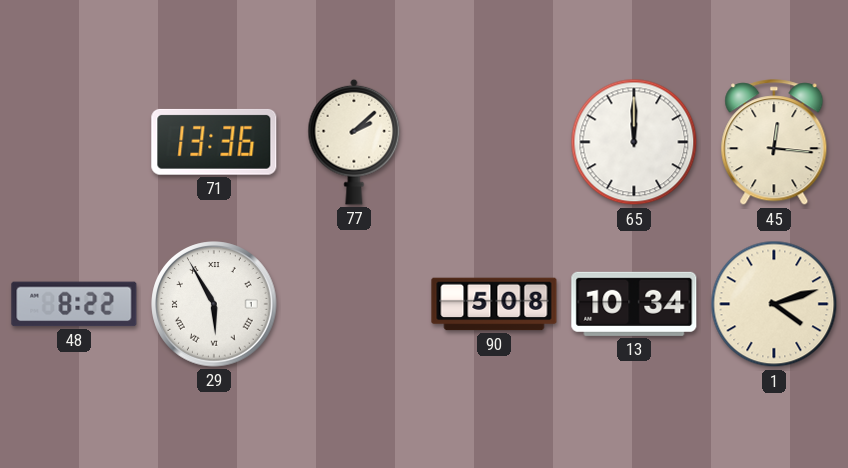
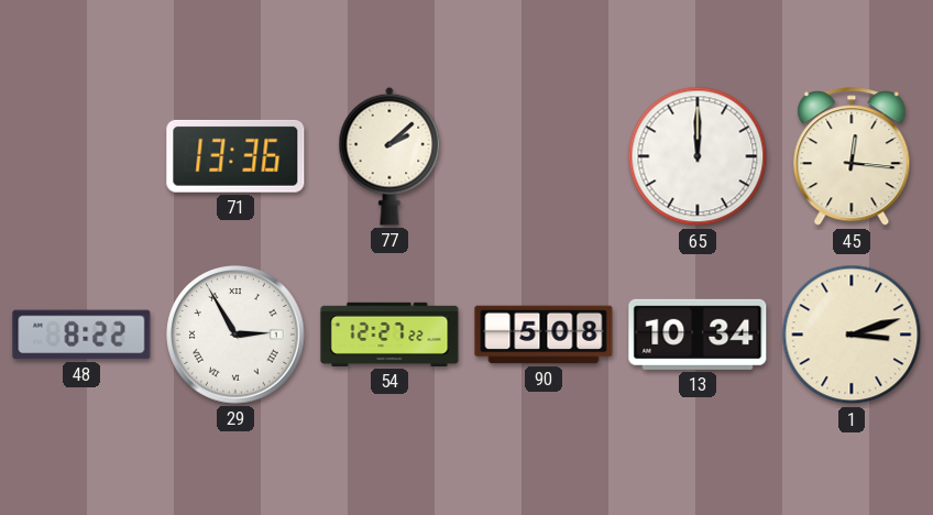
29: 5:55 -> 2:55
54: none -> 12:27
1: 4:12 -> 3:12
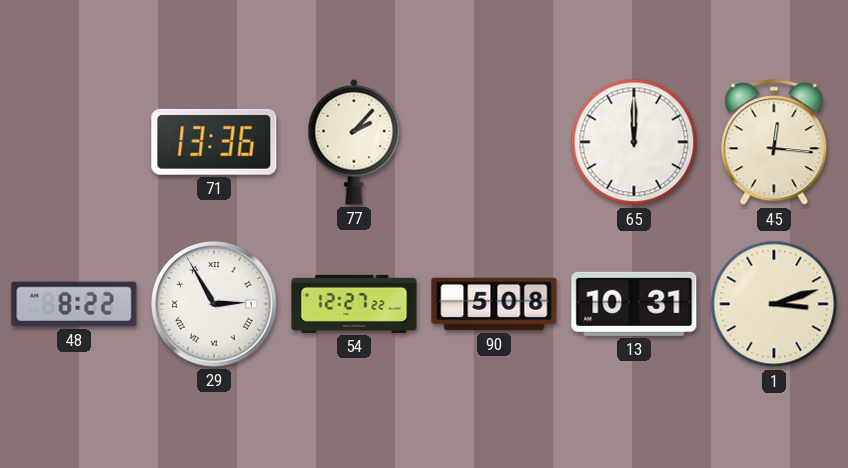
77: 2:08 -> 2:07
13: 10:34 -> 10:31
